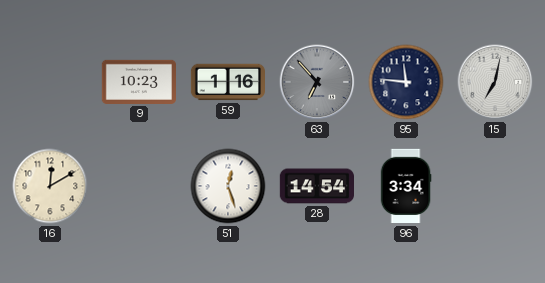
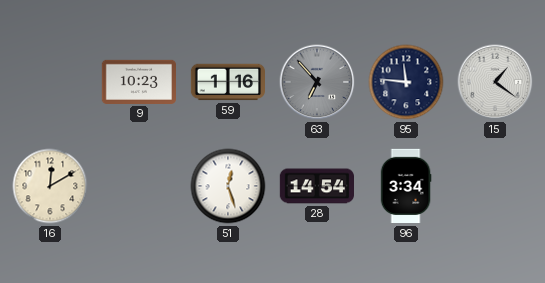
15: 7:02 -> 1:21
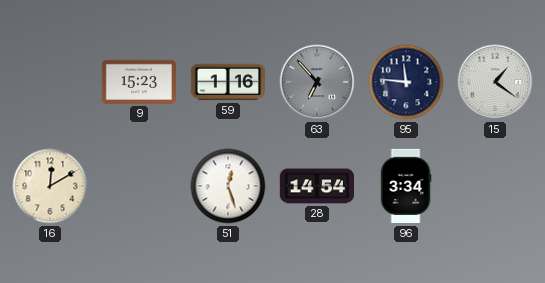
9: 10:23 -> 15:23
